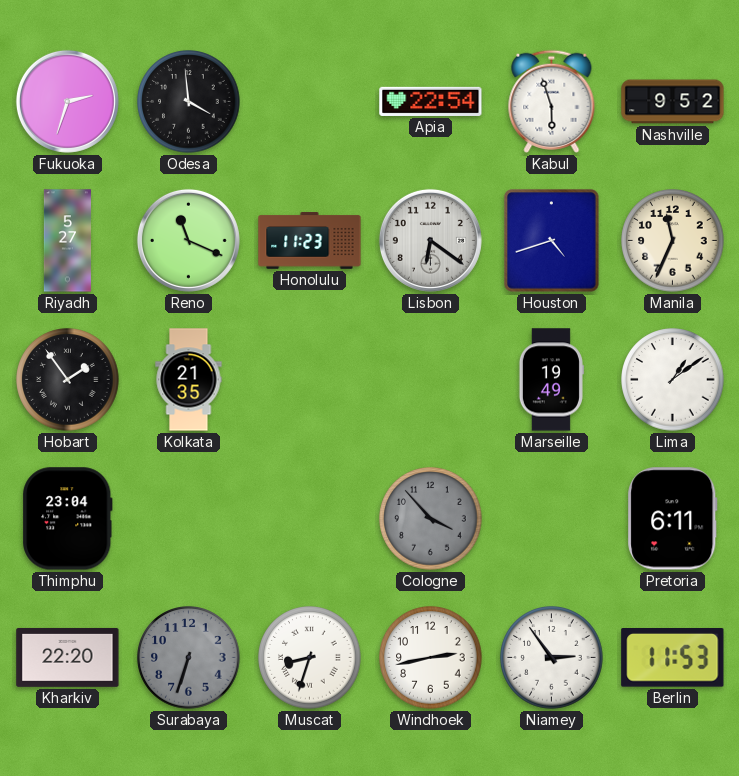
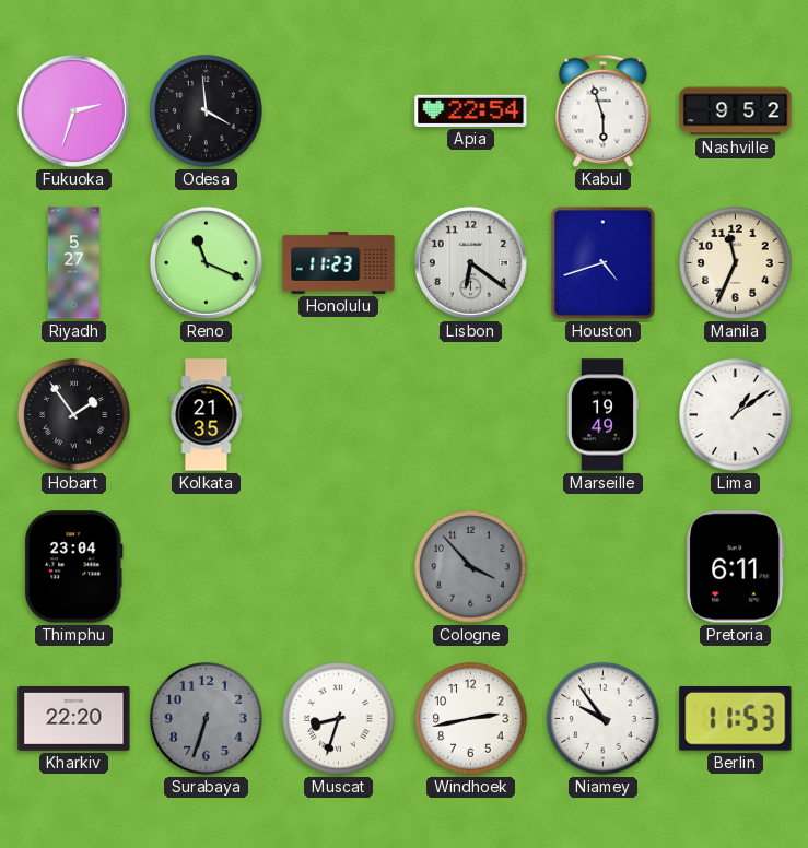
Niamey: 2:54 -> 9:54
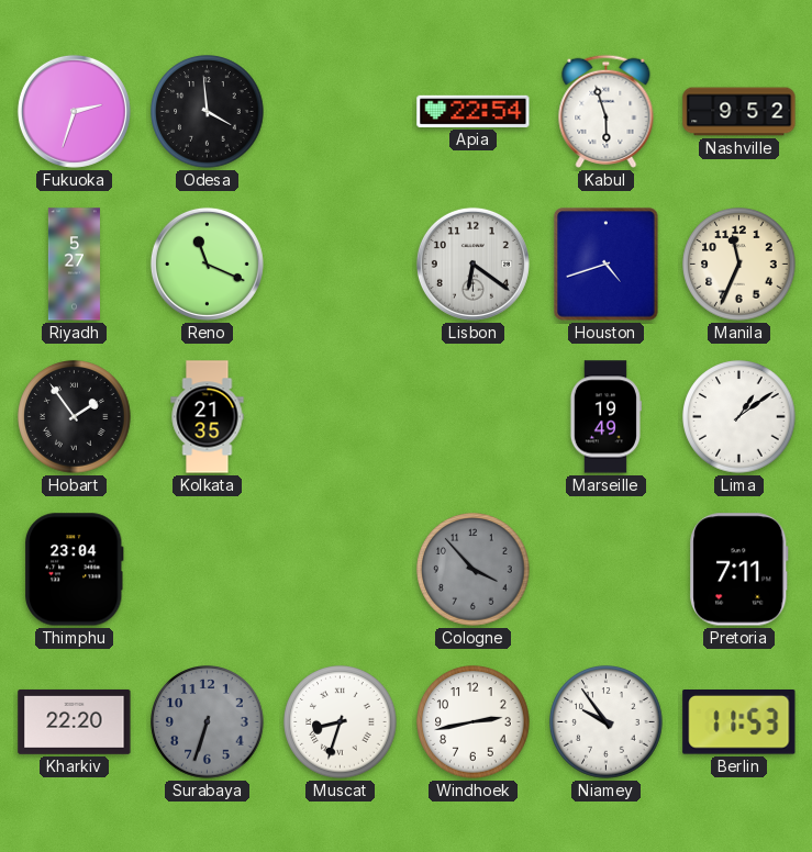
Honolulu: 11:23 -> none
Pretoria: 6:11 -> 7:11
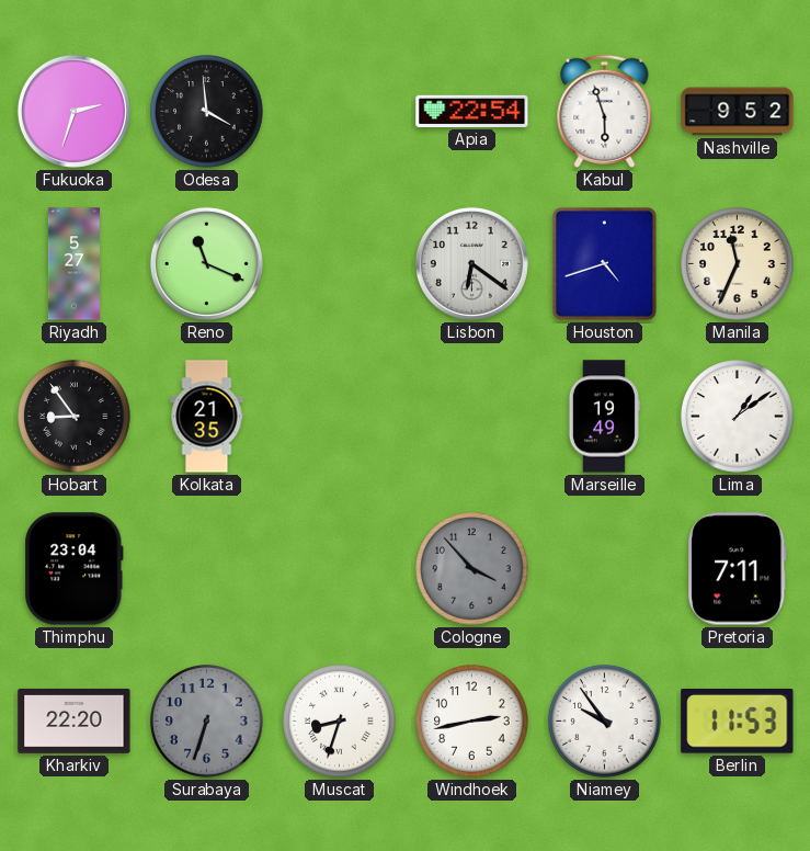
Hobart: 1:54 -> 8:54
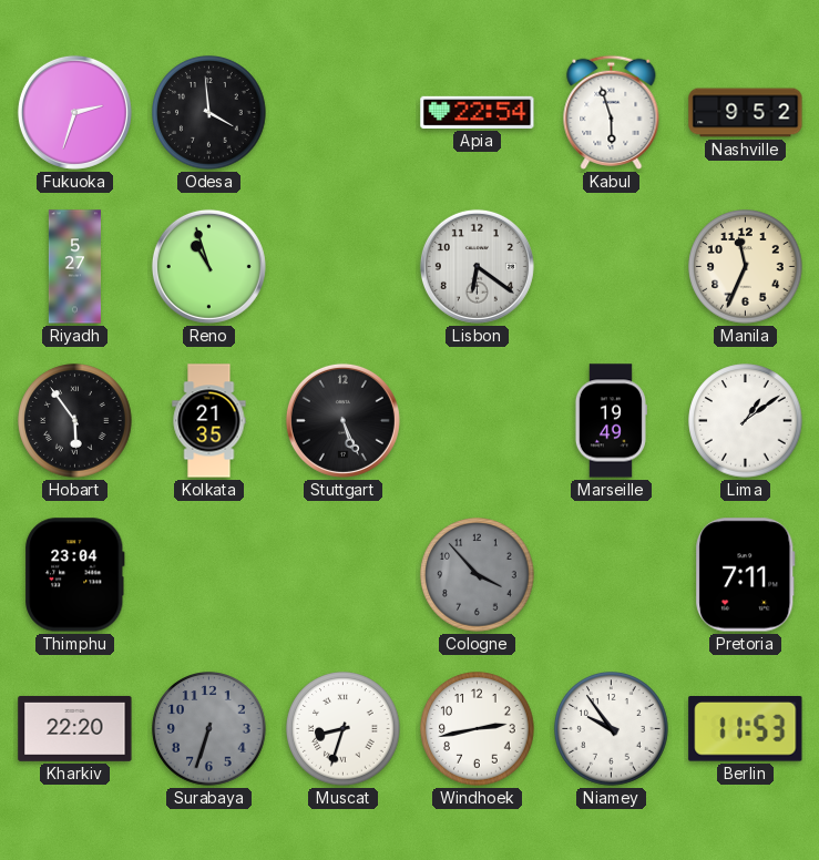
Reno: 11:19 -> 10:57
Houston: 4:42 -> none
Hobart: 8:54 -> 5:54
Stuttgart: none -> 5:26
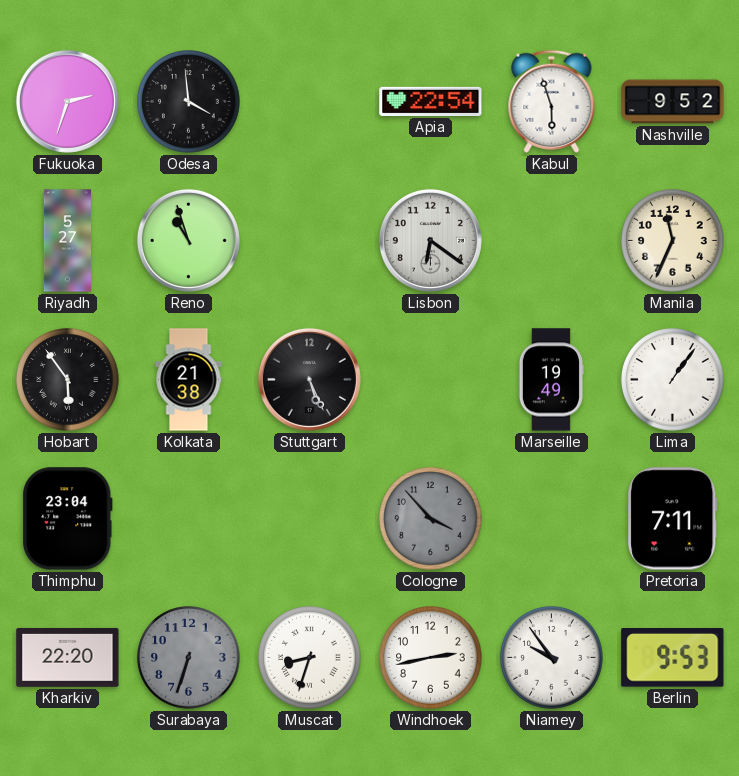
Kolkata: 21:35 -> 21:38
Lima: 1:09 -> 1:06
Berlin: 11:53 -> 9:53
